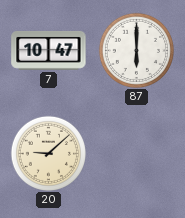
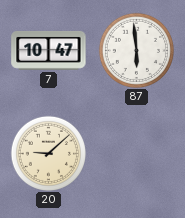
87: 6:00 -> 5:59
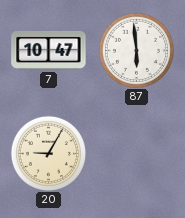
20: 9:08 -> 9:05
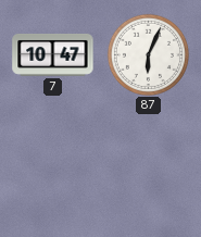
87: 5:59 -> 6:04
20: 9:05 -> none
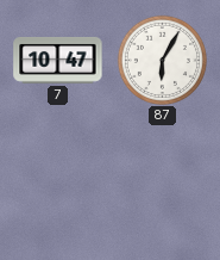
87: 6:04 -> 6:05
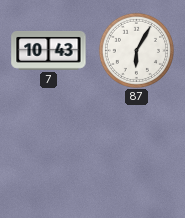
7: 10:47 -> 10:43
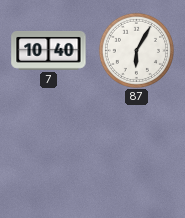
7: 10:43 -> 10:40
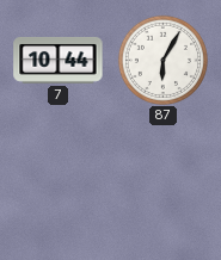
7: 10:40 -> 10:44
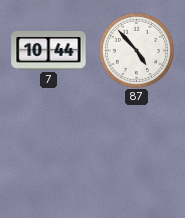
87: 6:05 -> 4:53
